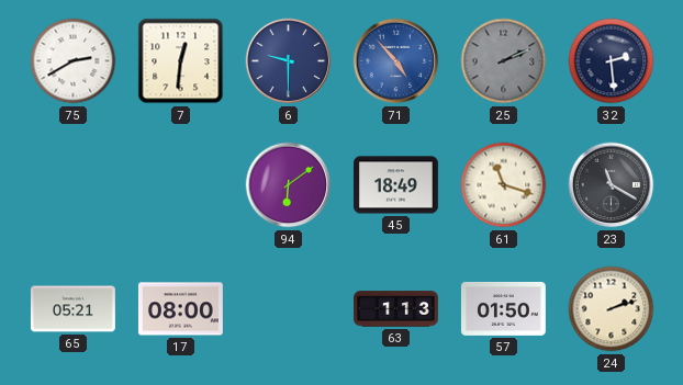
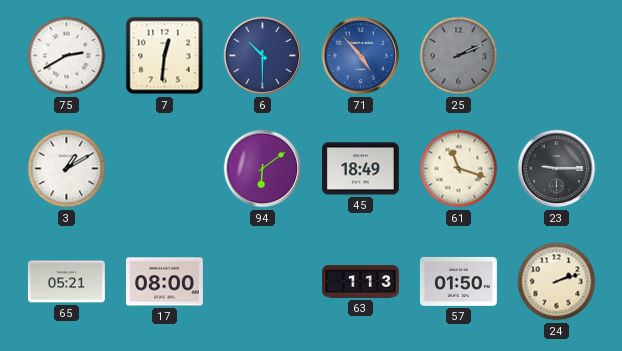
6: 9:30 -> 10:30
32: 2:29 -> none
3: none -> 1:10
23: 11:20 -> 9:15
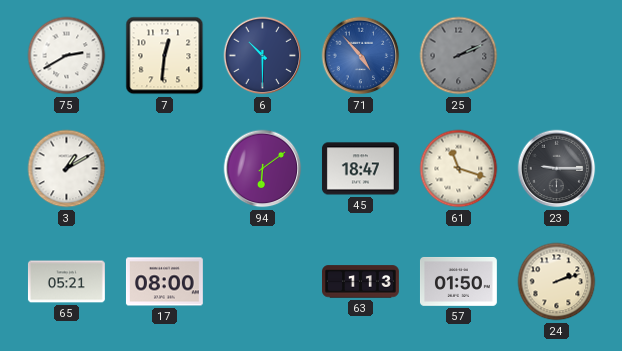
45: 18:49 -> 18:47
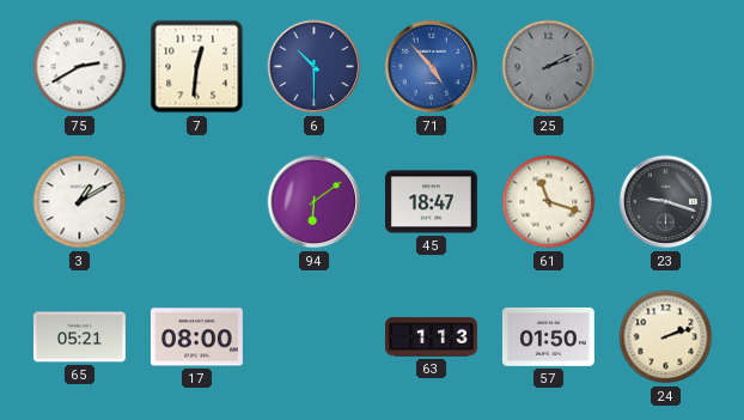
23: 9:15 -> 9:18
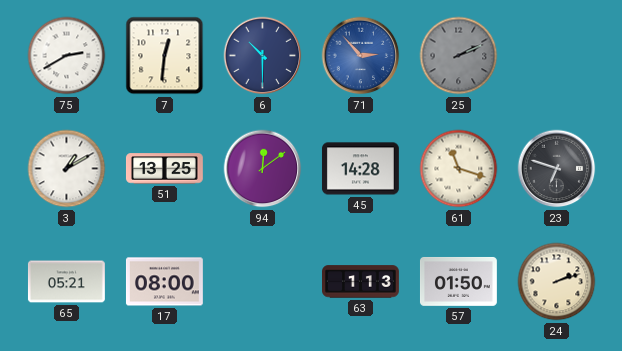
71: 4:53 -> 2:53
51: none -> 13:25
94: 6:09 -> 12:09
45: 18:47 -> 14:28
23: 9:18 -> 6:48
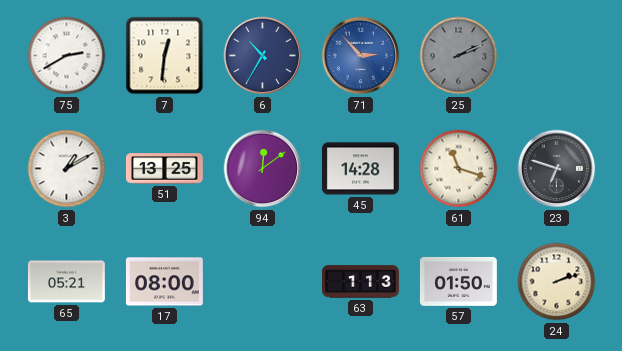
6: 10:30 -> 10:35
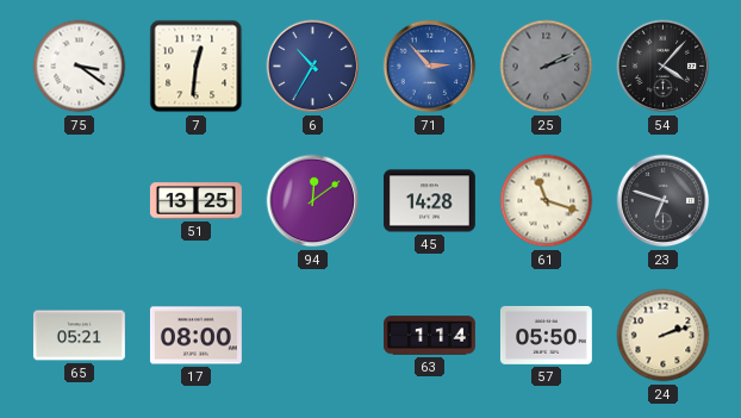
75: 2:40 -> 3:21
54: none -> 4:07
3: 1:10 -> none
63: 1:13 -> 1:14
57: 01:50 -> 05:50
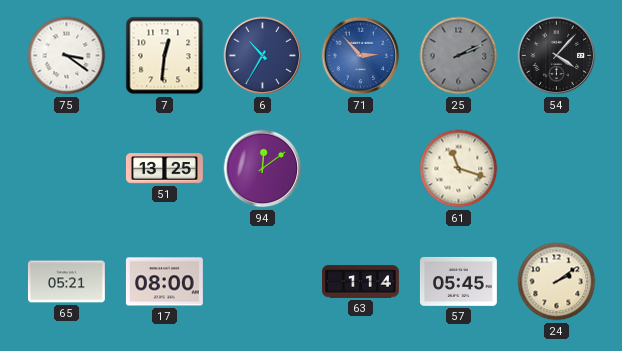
45: 14:28 -> none
23: 6:48 -> none
57: 05:50 -> 05:45
24: 2:12 -> 2:09
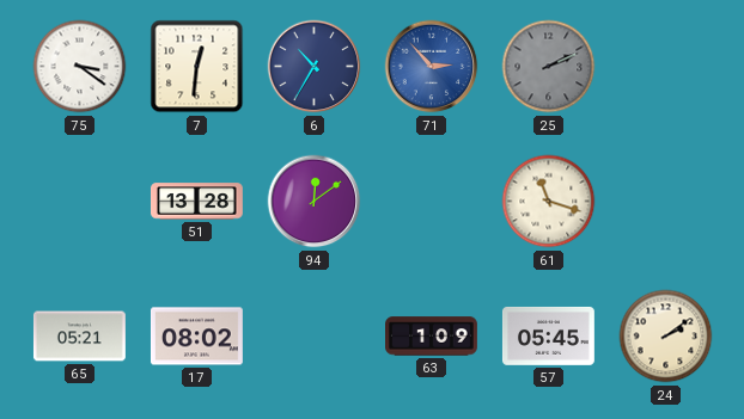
54: 4:07 -> none
51: 13:25 -> 13:28
17: 08:00 -> 08:02
63: 1:14 -> 1:09
